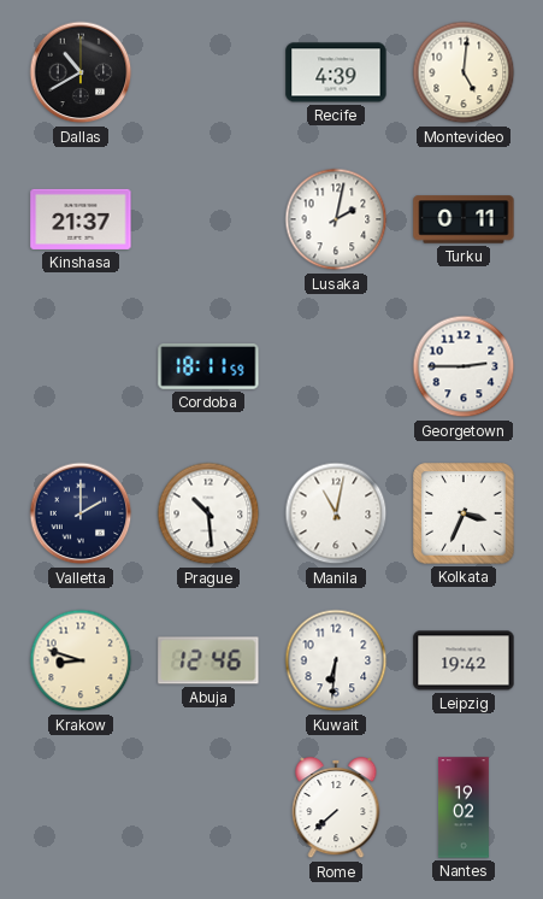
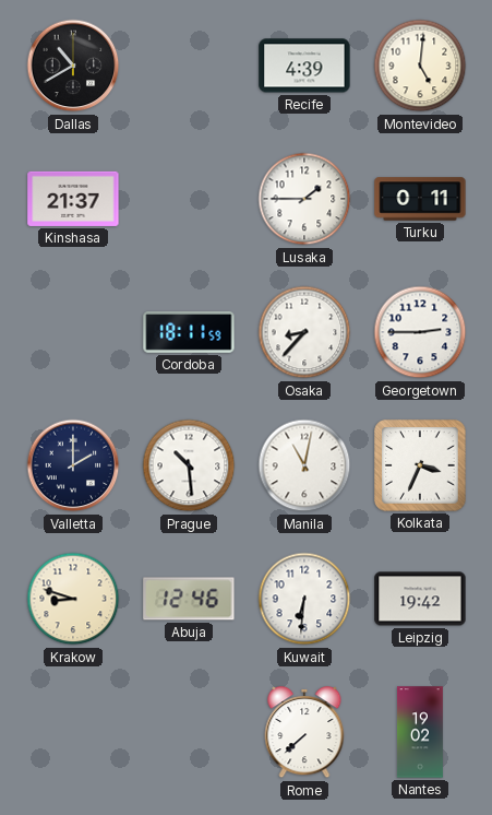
Lusaka: 2:02 -> 1:45
Osaka: none -> 8:37
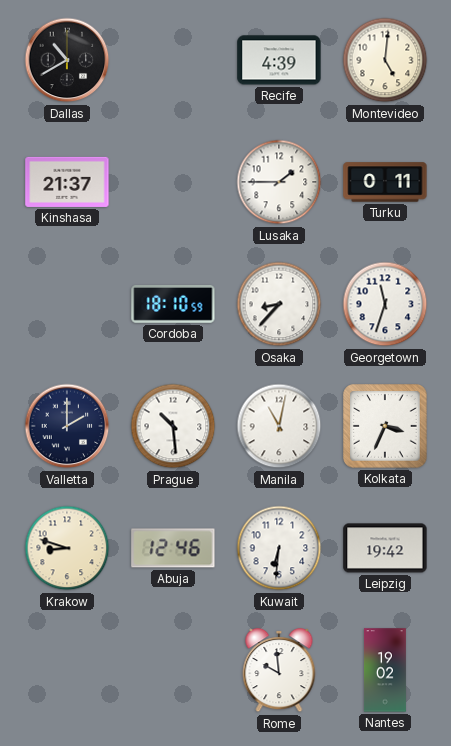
Cordoba: 18:11 -> 18:10
Georgetown: 2:45 -> 11:33
Rome: 7:38 -> 9:59
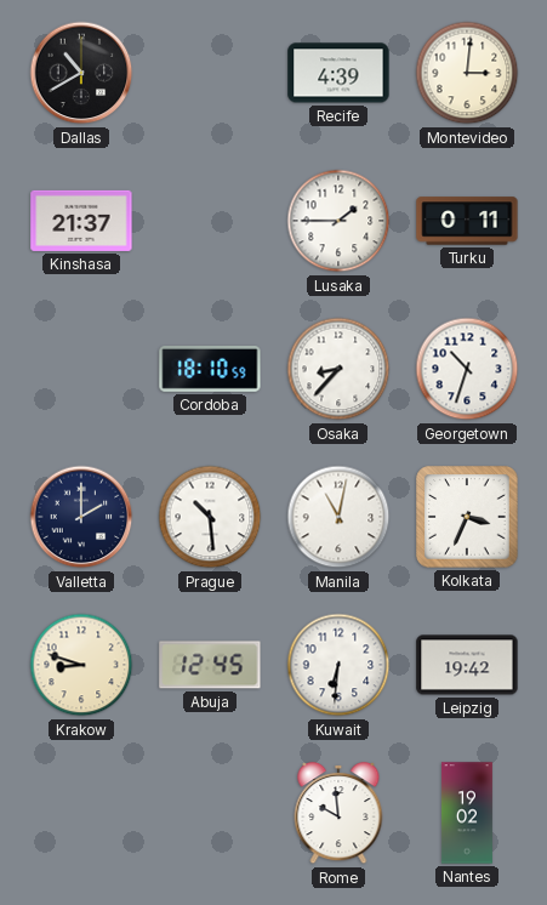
Montevideo: 5:01 -> 3:01
Georgetown: 11:33 -> 10:33
Abuja: 12:46 -> 12:45
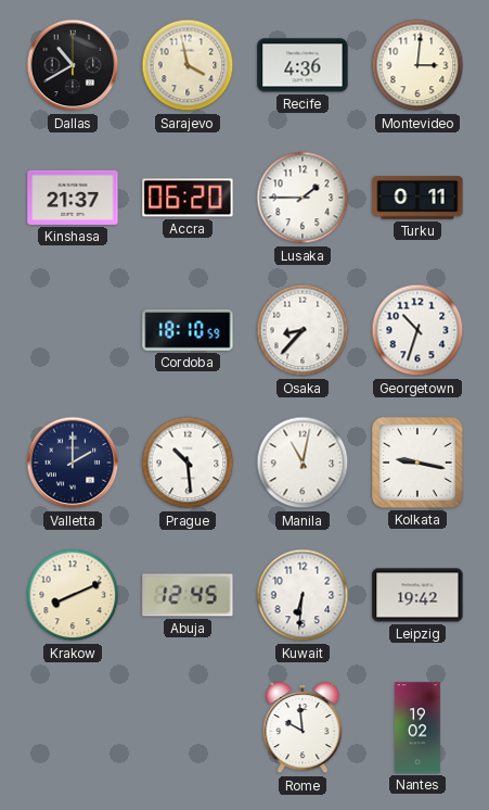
Sarajevo: none -> 3:58
Recife: 4:39 -> 4:36
Accra: none -> 06:20
Kolkata: 3:34 -> 9:17
Krakow: 8:48 -> 8:11
